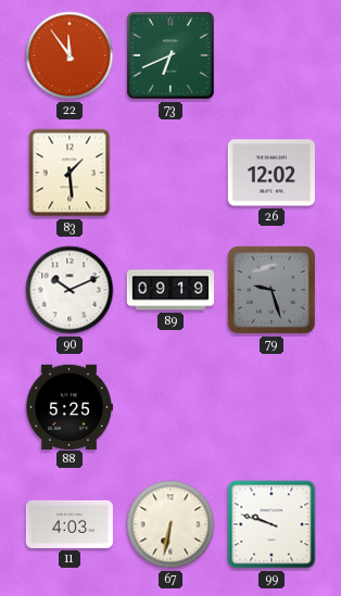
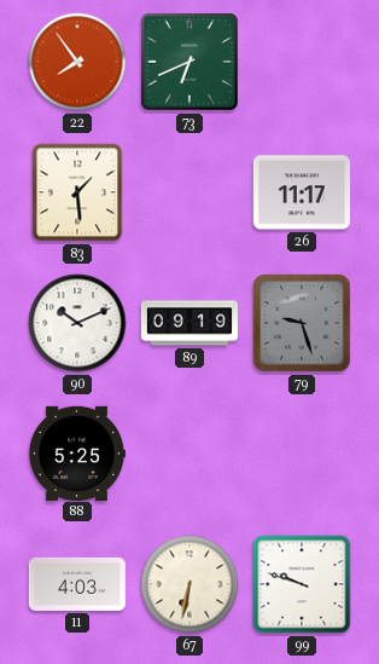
22: 11:54 -> 7:54
26: 12:02 -> 11:17
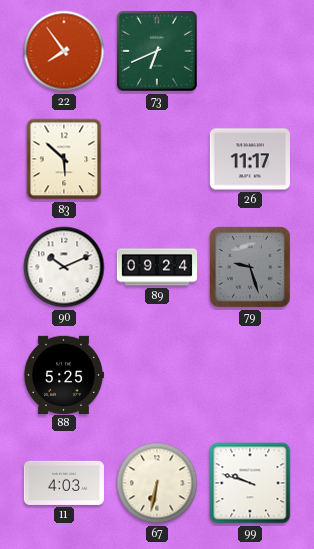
83: 1:29 -> 5:52
89: 09:19 -> 09:24
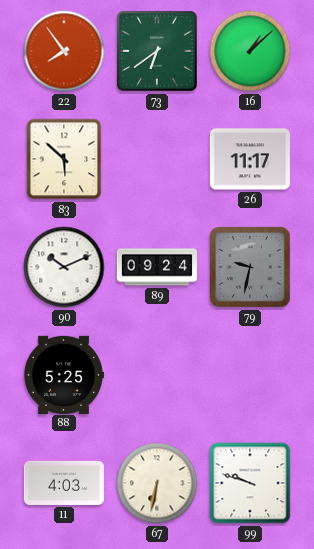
73: 6:41 -> 6:39
16: none -> 1:08
79: 9:27 -> 9:32
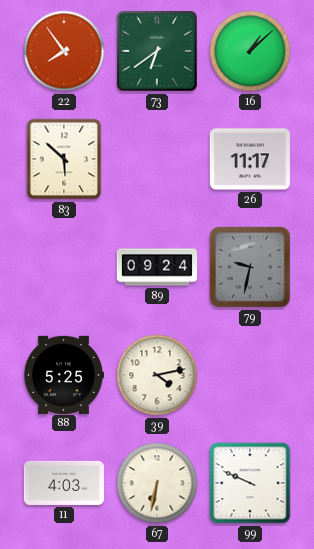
90: 10:11 -> none
39: none -> 4:13
99: 9:48 -> 9:49
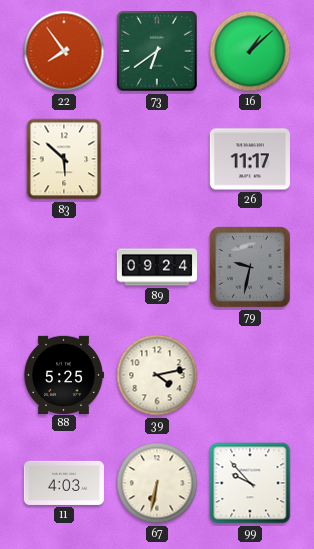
99: 9:49 -> 9:53
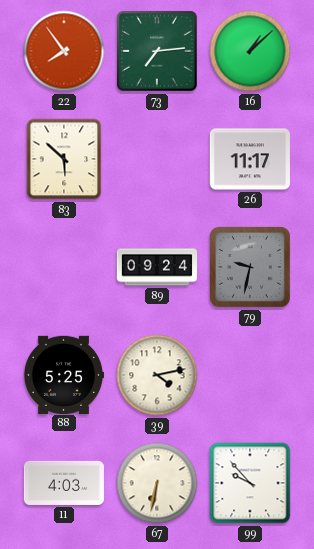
73: 6:39 -> 7:14
